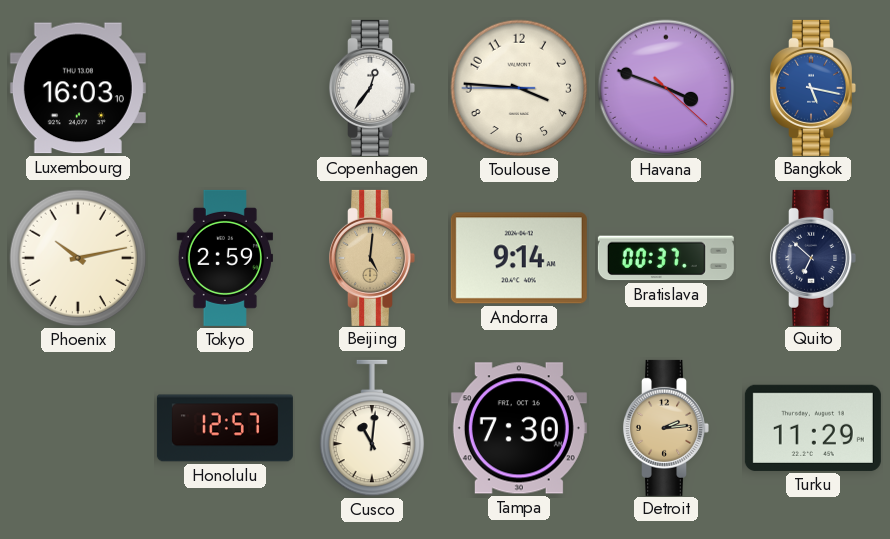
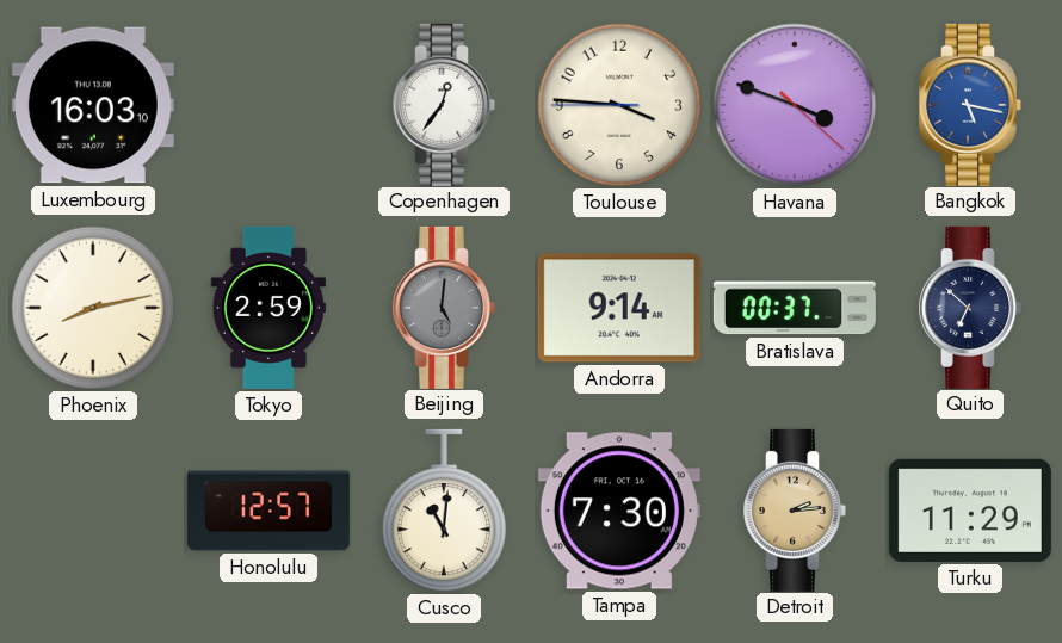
Phoenix: 10:13 -> 8:13
Beijing dial: champagne -> grey
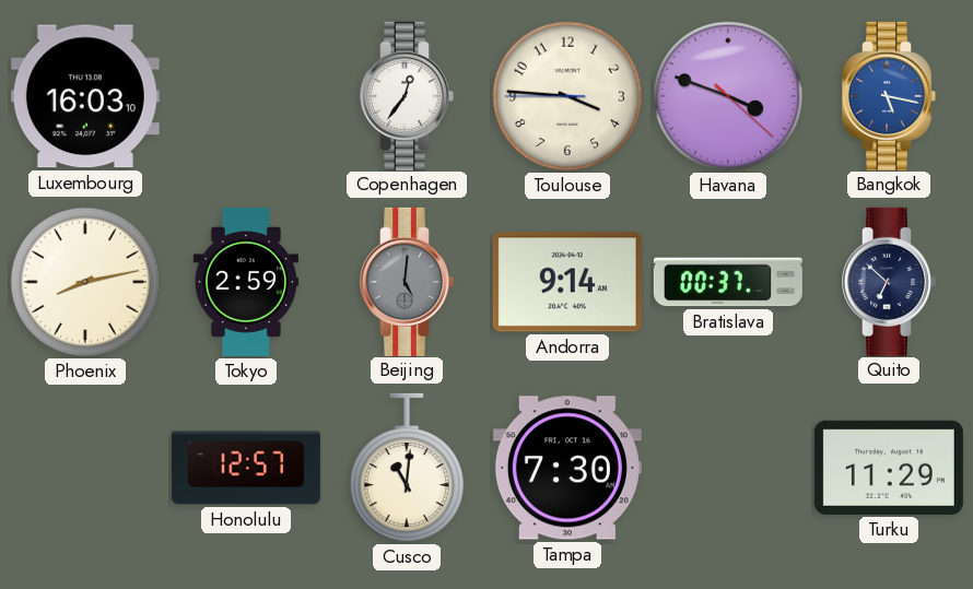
Detroit: 2:14 -> none
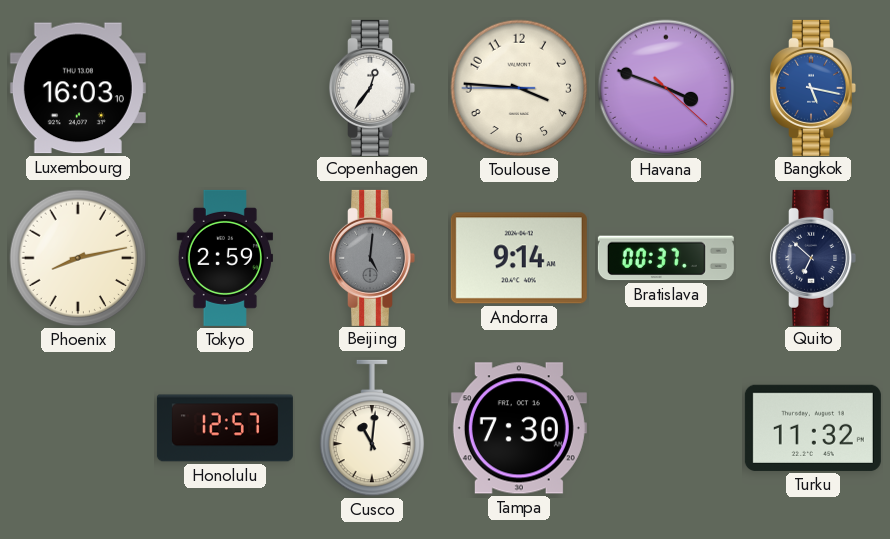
Turku: 11:29 -> 11:32
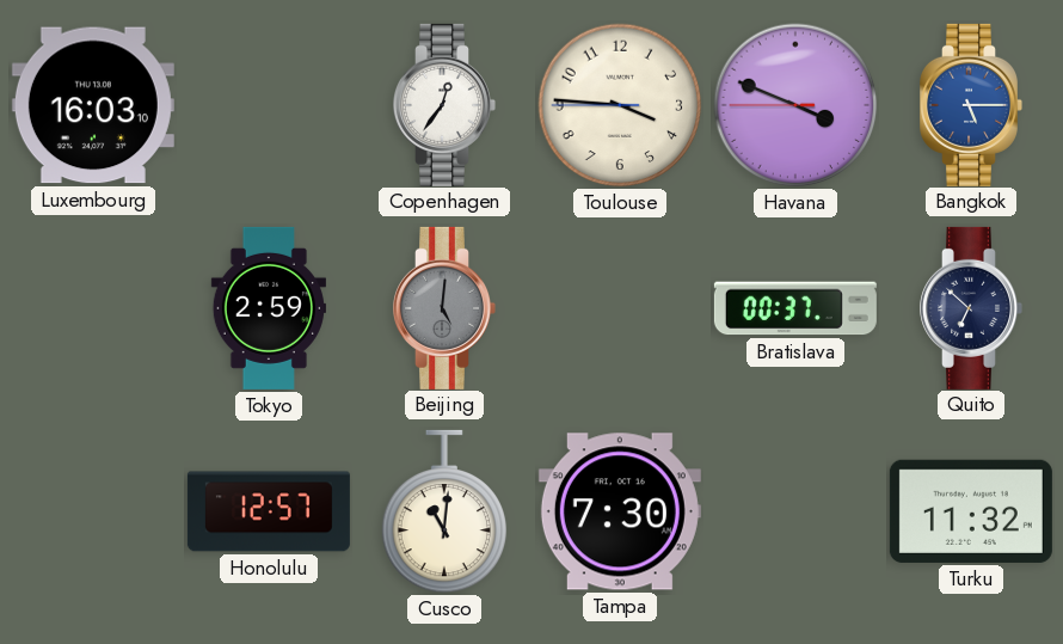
Havana: 3:48:22 -> 3:48:45
Bangkok: 5:17 -> 5:15
Phoenix: 8:13 -> none
Andorra: 9:14 -> none
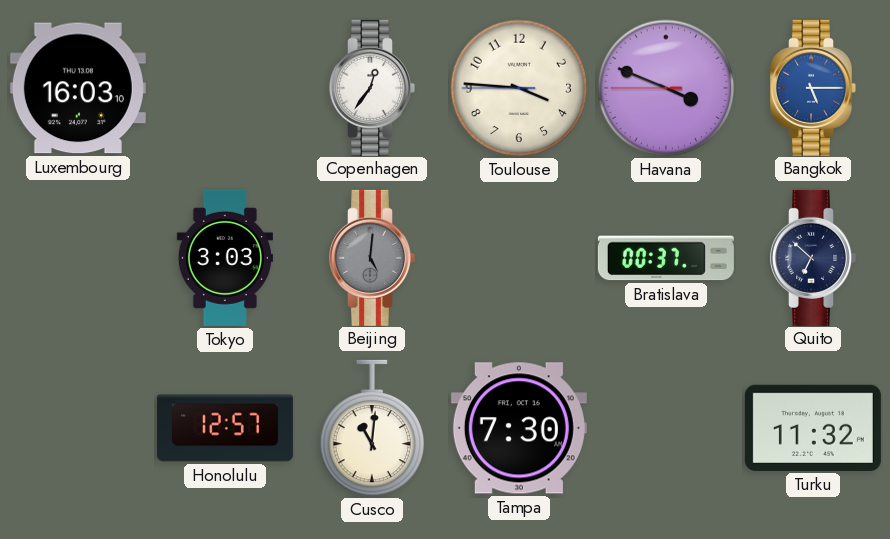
Tokyo: 2:59 -> 3:03
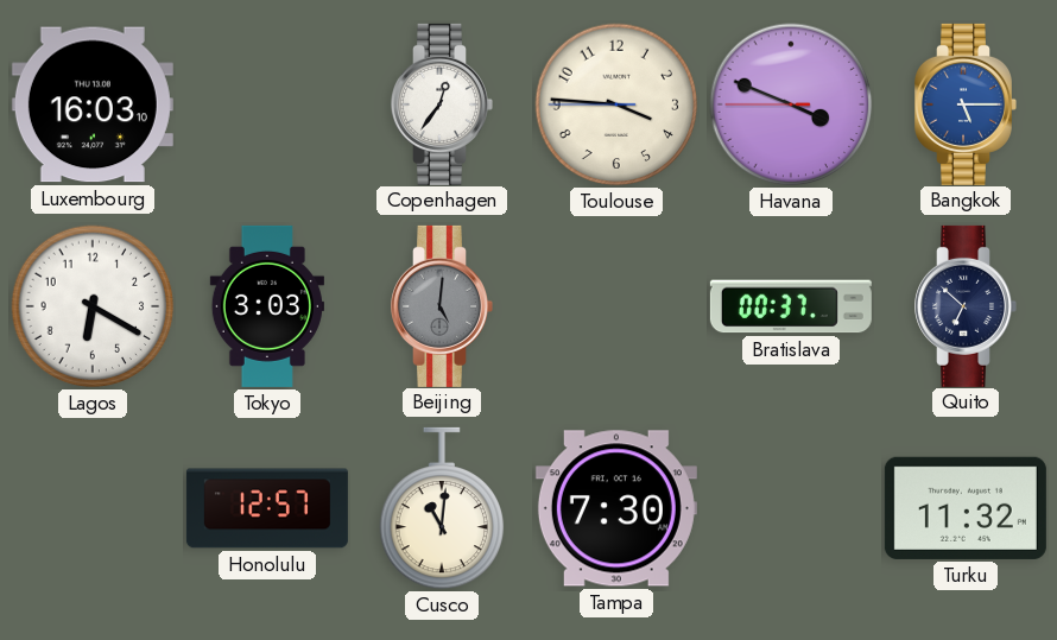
Lagos: none -> 6:20
